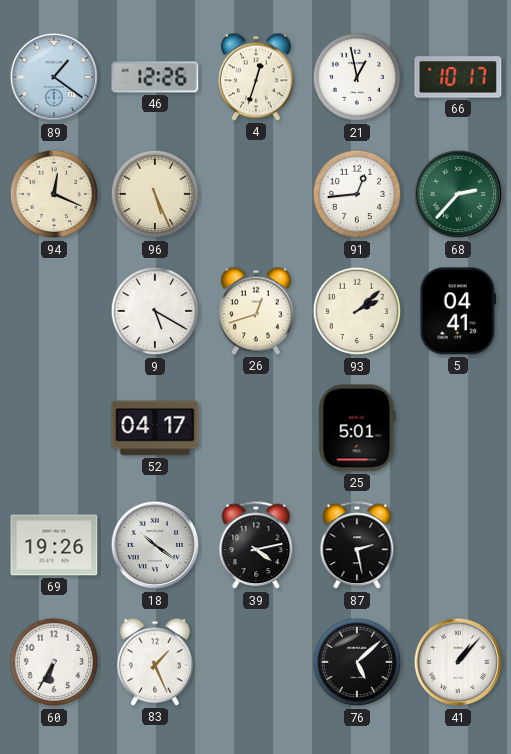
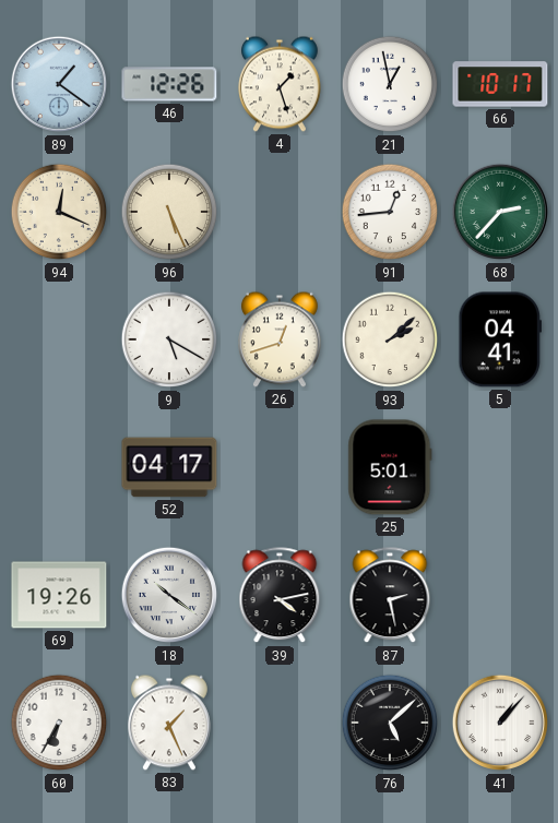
4: 12:33 -> 1:27
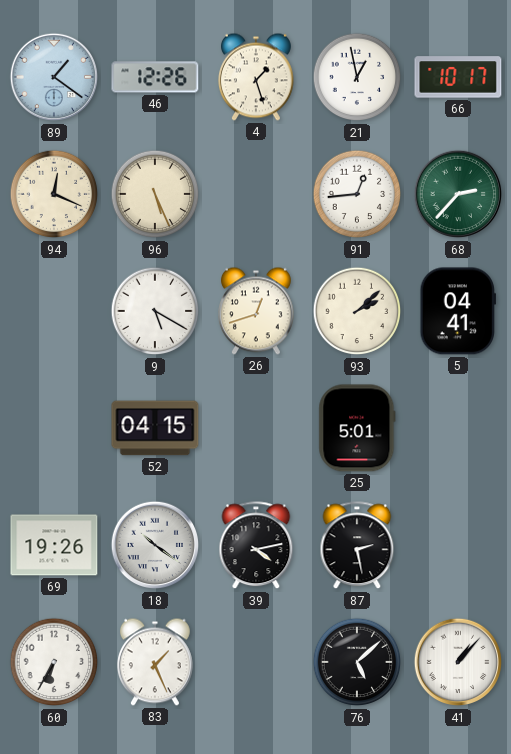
52: 04:17 -> 04:15
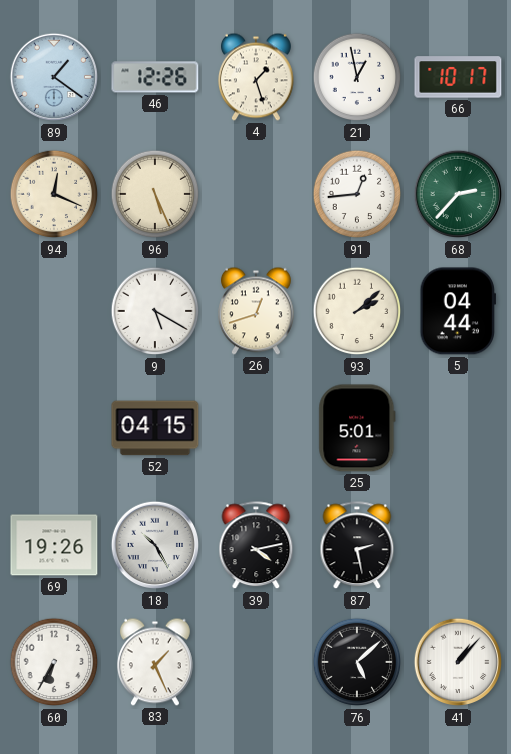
5: 04:41 -> 04:44
18: 10:21 -> 10:25
